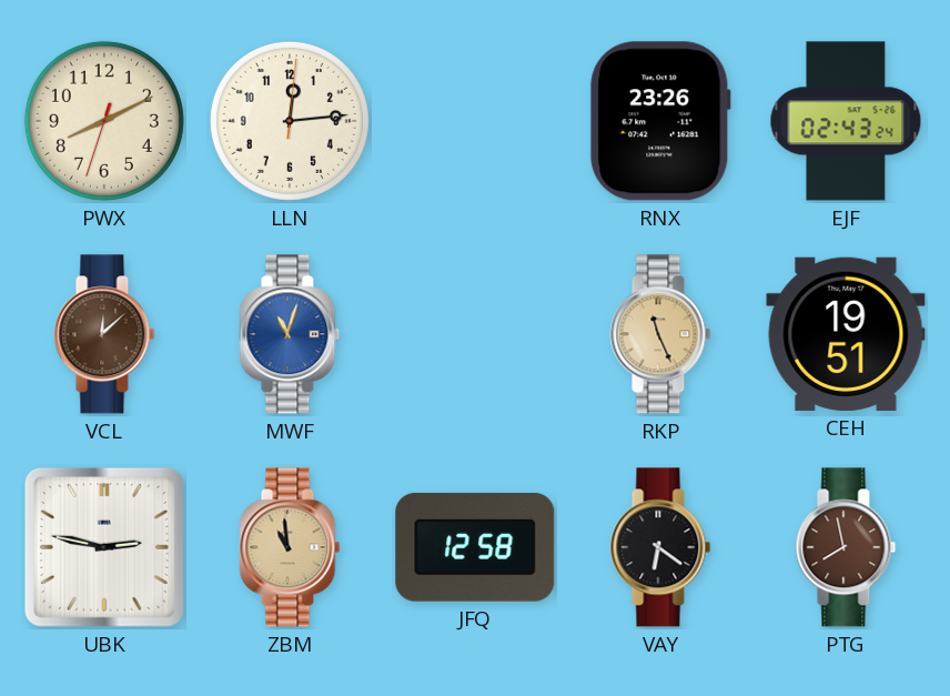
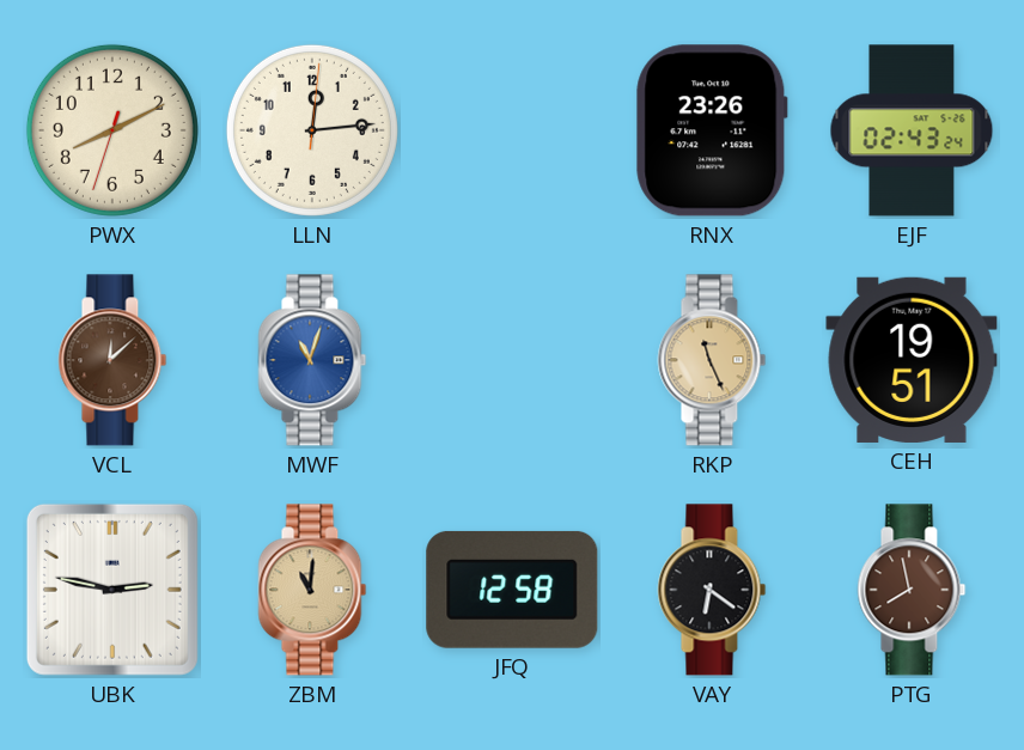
ZBM: 10:59 -> 11:01
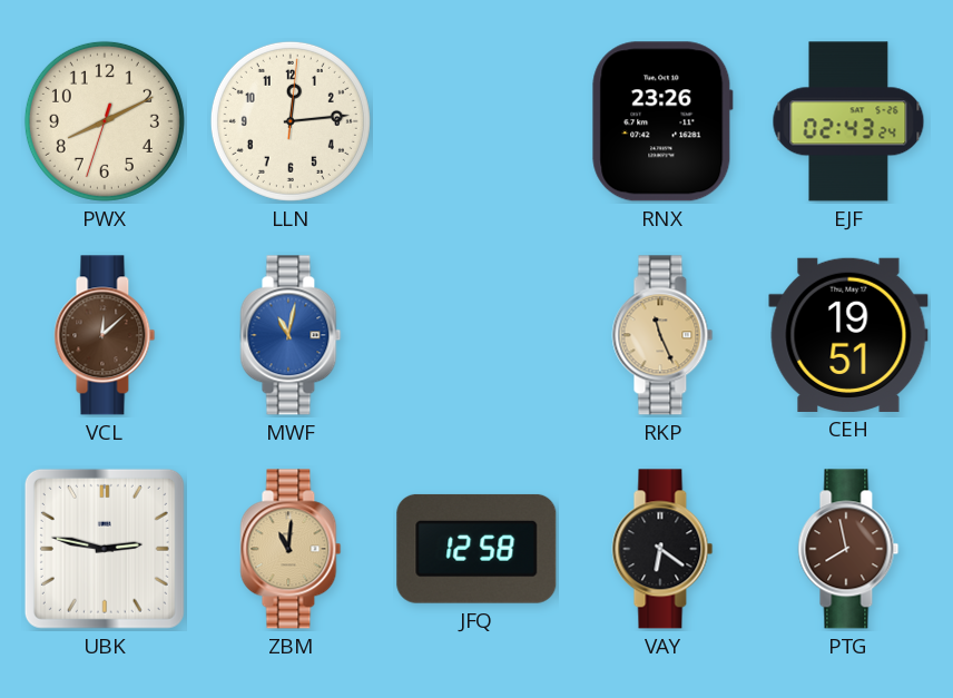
MWF: 11:03 -> 11:02
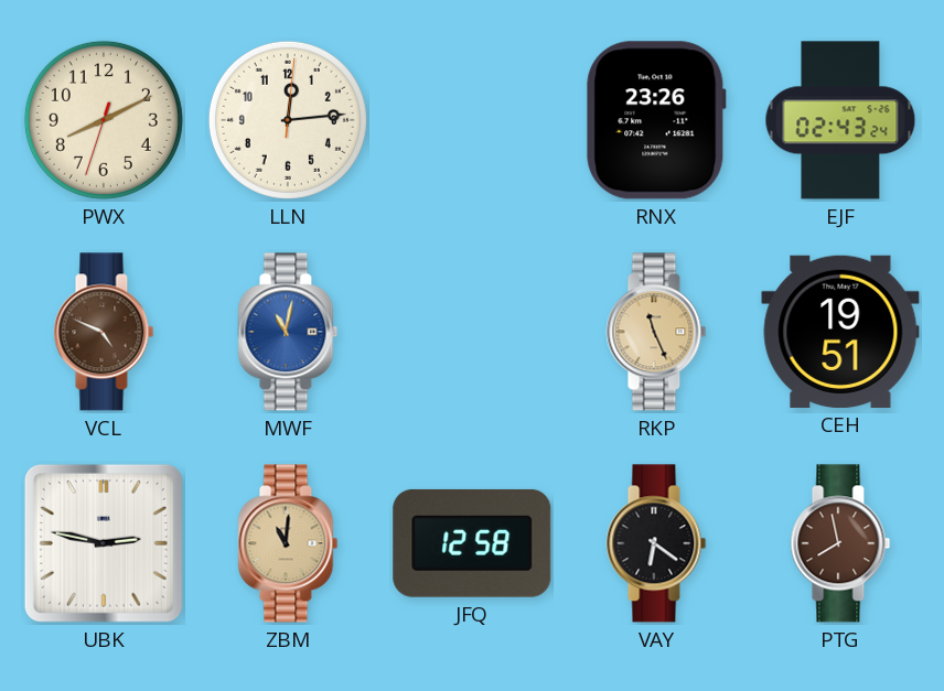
VCL: 12:08 -> 4:49
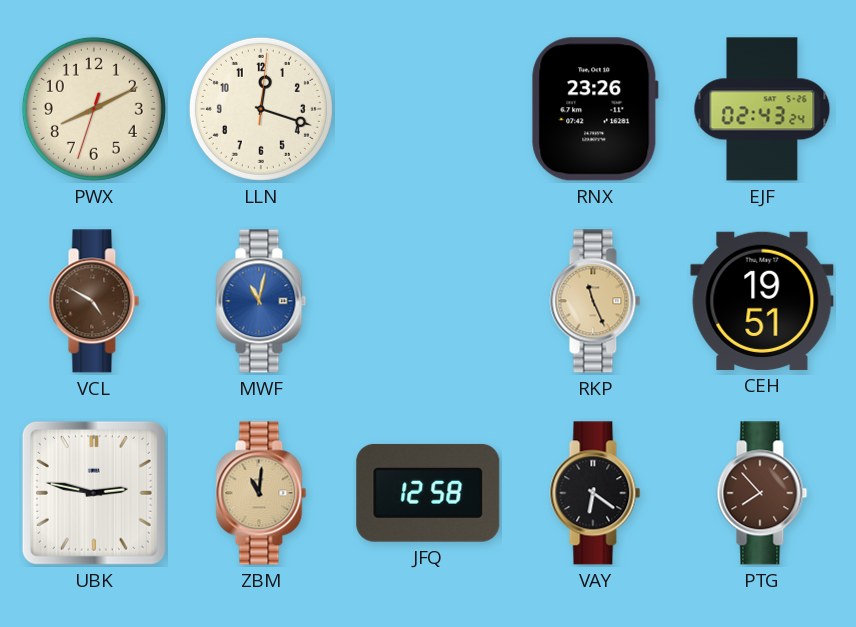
LLN: 12:14 -> 12:18
VCL: 4:49 -> 4:50
PTG: 7:58 -> 7:53
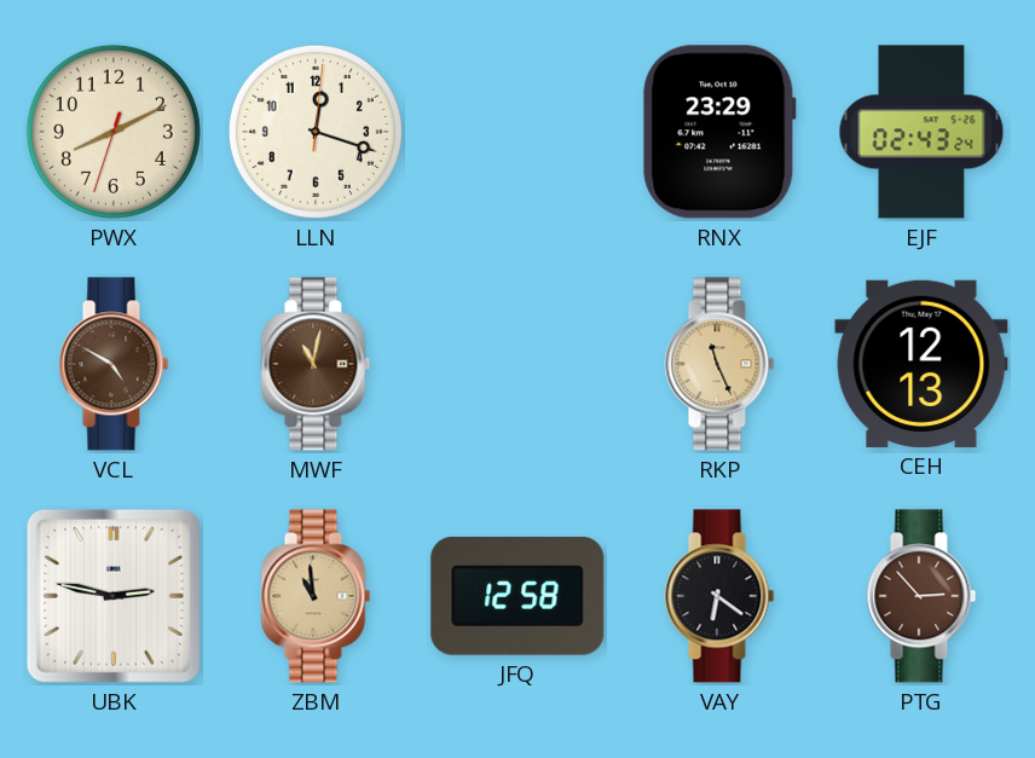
RNX: 23:26 -> 23:29
MWF dial: blue -> brown
CEH: 19:51 -> 12:13
ZBM: 11:01 -> 10:59
PTG: 7:53 -> 2:53
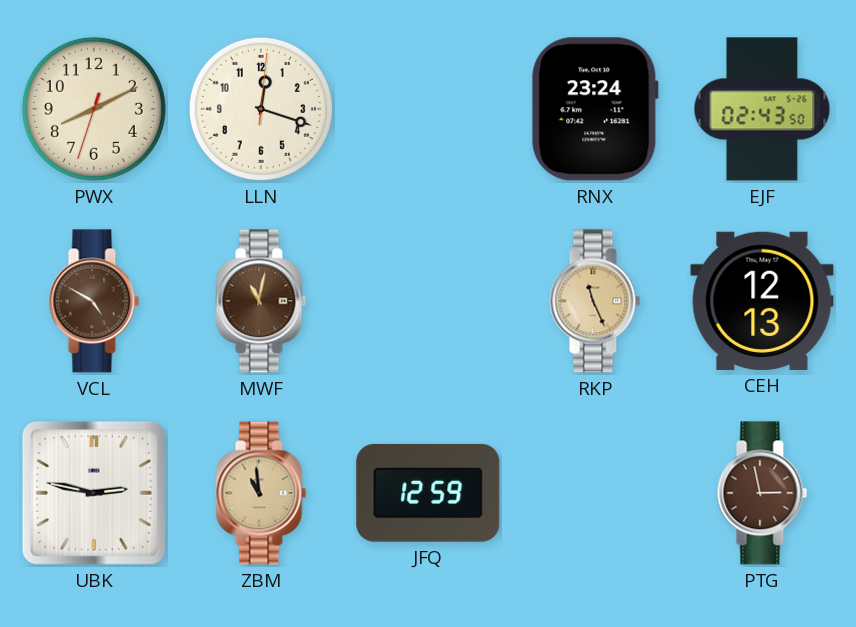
RNX: 23:29 -> 23:24
EJF: 02:43:24 -> 02:43:50
JFQ: 12:58 -> 12:59
VAY: 6:21 -> none
PTG: 2:53 -> 2:58
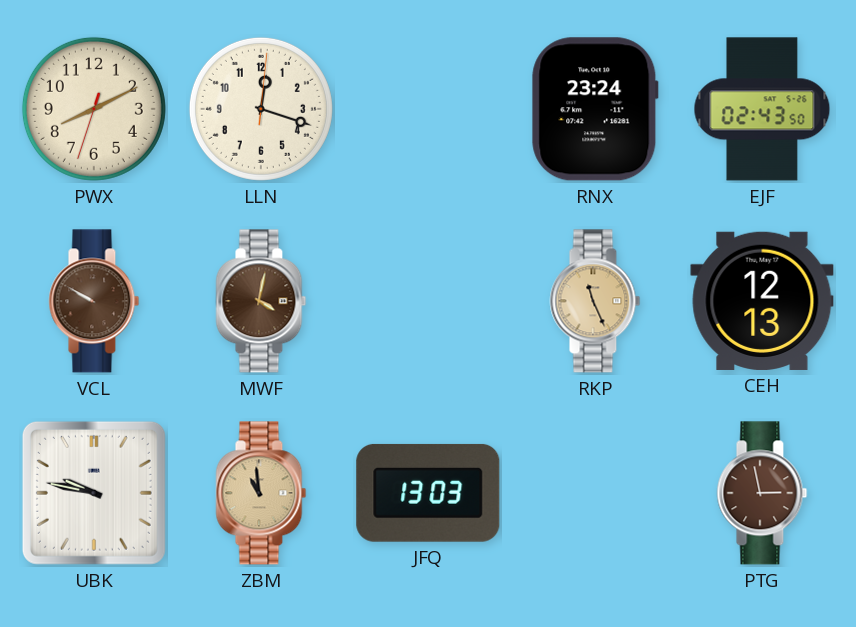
VCL: 4:50 -> 9:50
MWF: 11:02 -> 4:02
UBK: 2:47 -> 9:47
JFQ: 12:59 -> 13:03
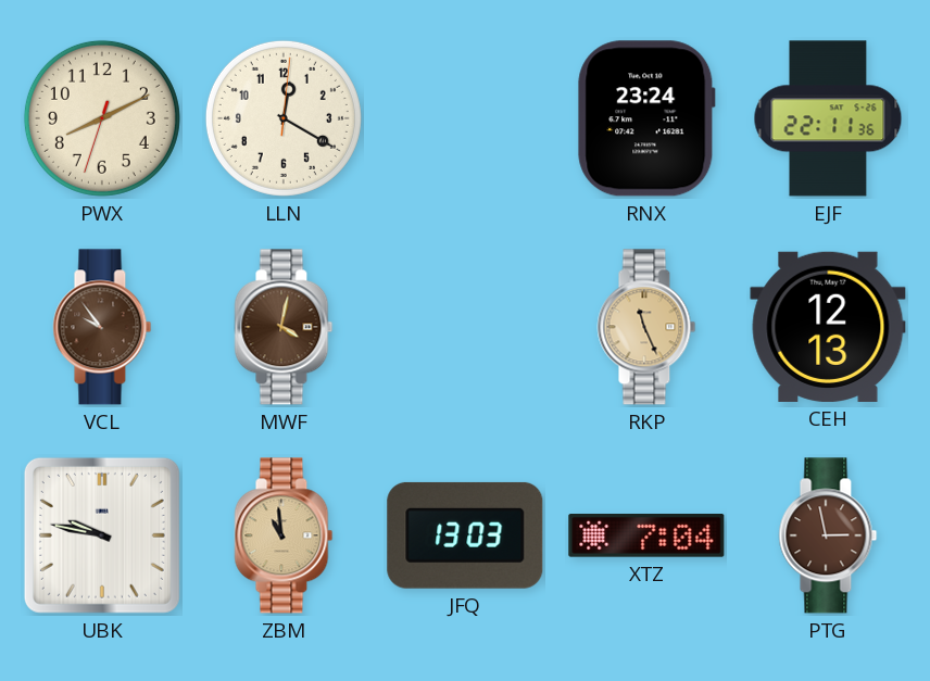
LLN: 12:18 -> 12:20
EJF: 02:43 -> 22:11
VCL: 9:50 -> 9:54
XTZ: none -> 7:04
